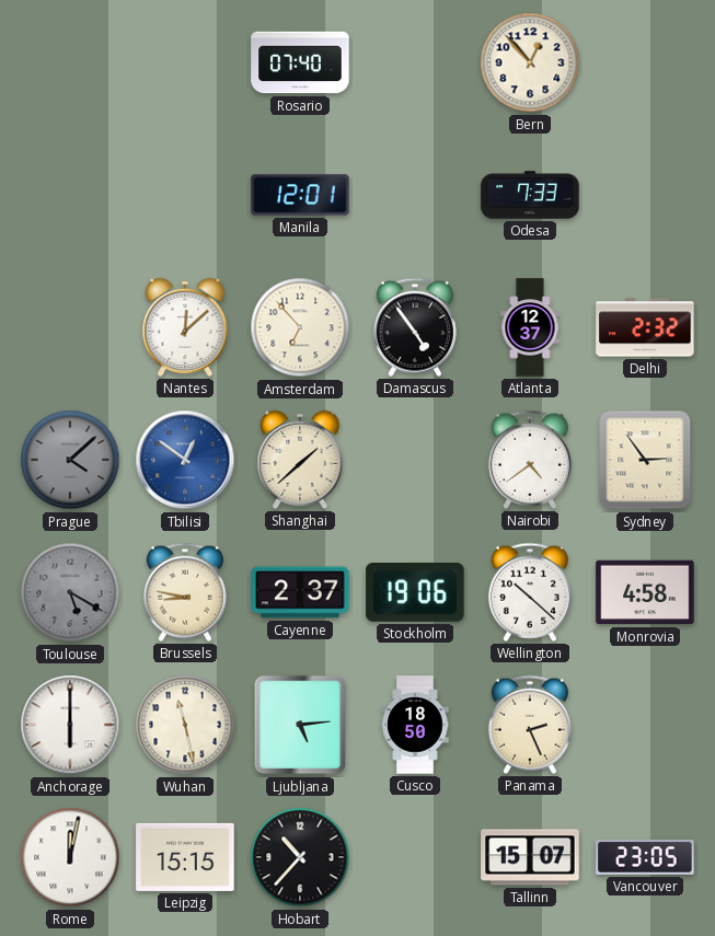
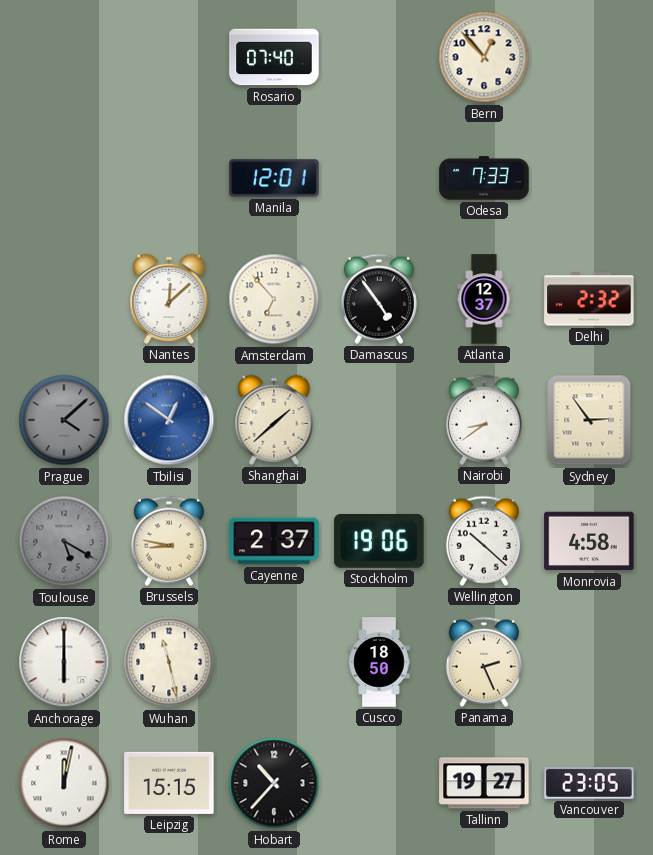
Nairobi: 4:39 -> 8:39
Ljubljana: 5:14 -> none
Tallinn: 15:07 -> 19:27
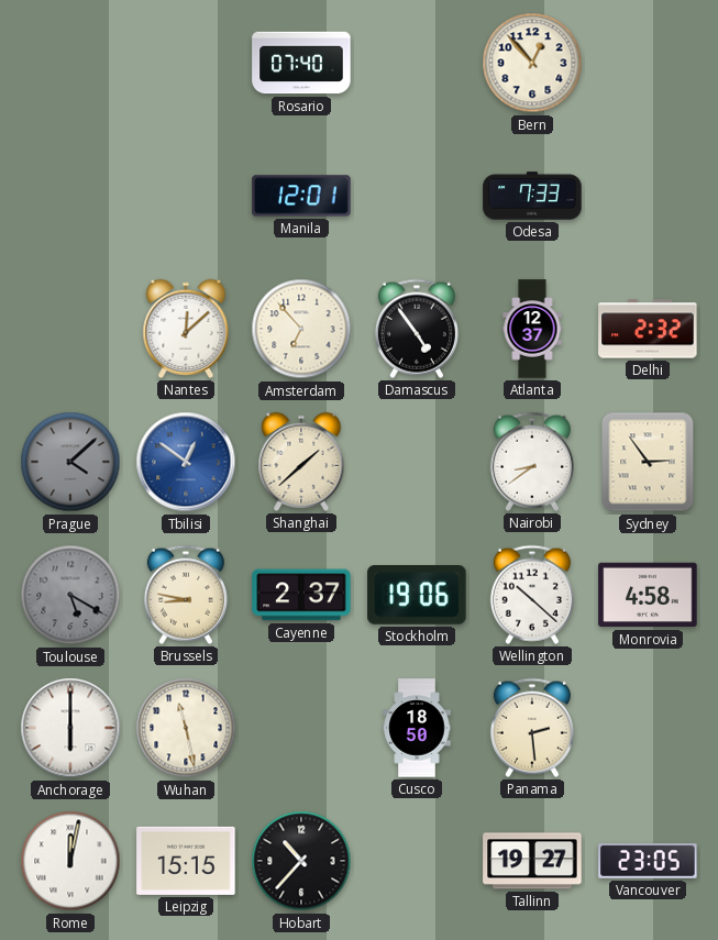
Panama: 2:26 -> 2:29
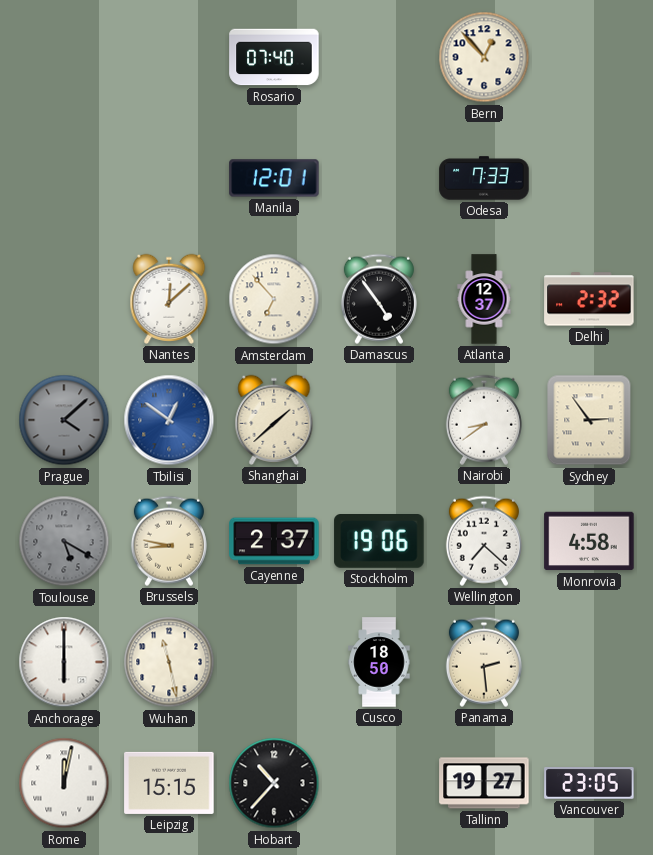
Wellington: 10:22 -> 7:22
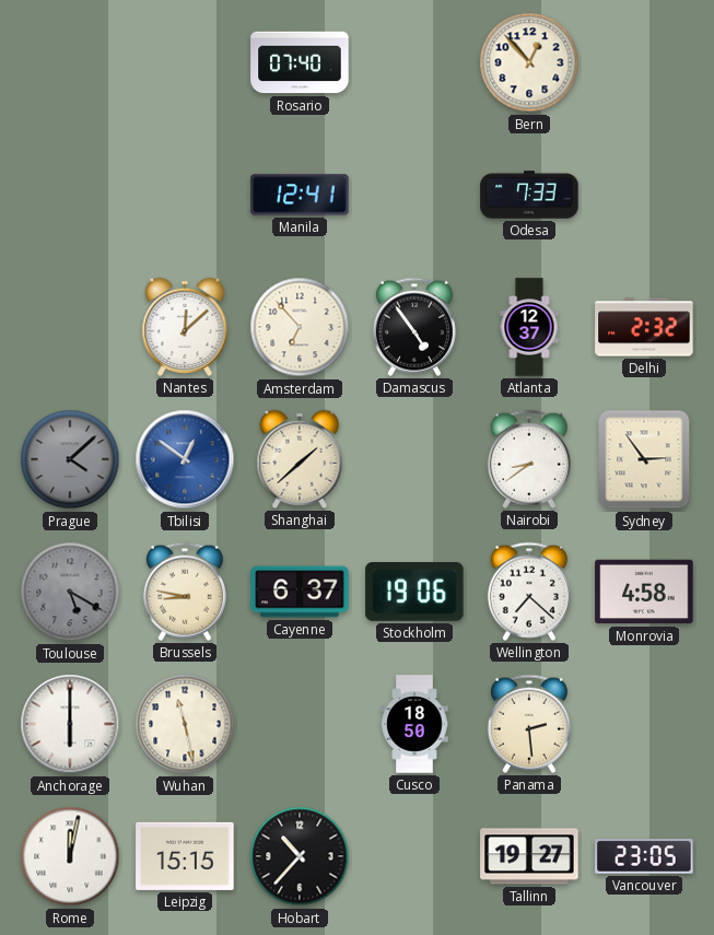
Manila: 12:01 -> 12:41
Cayenne: 2:37 -> 6:37
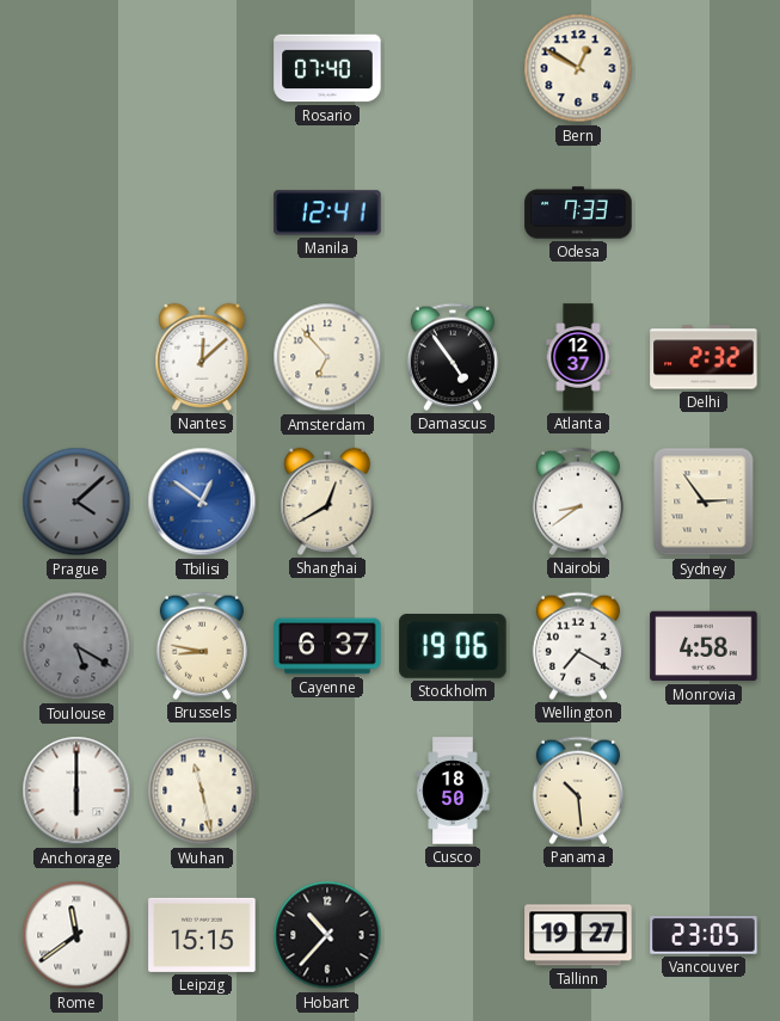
Bern: 12:53 -> 12:50
Shanghai: 1:38 -> 12:40
Wellington: 7:22 -> 7:20
Panama: 2:29 -> 10:29
Rome: 12:02 -> 11:39
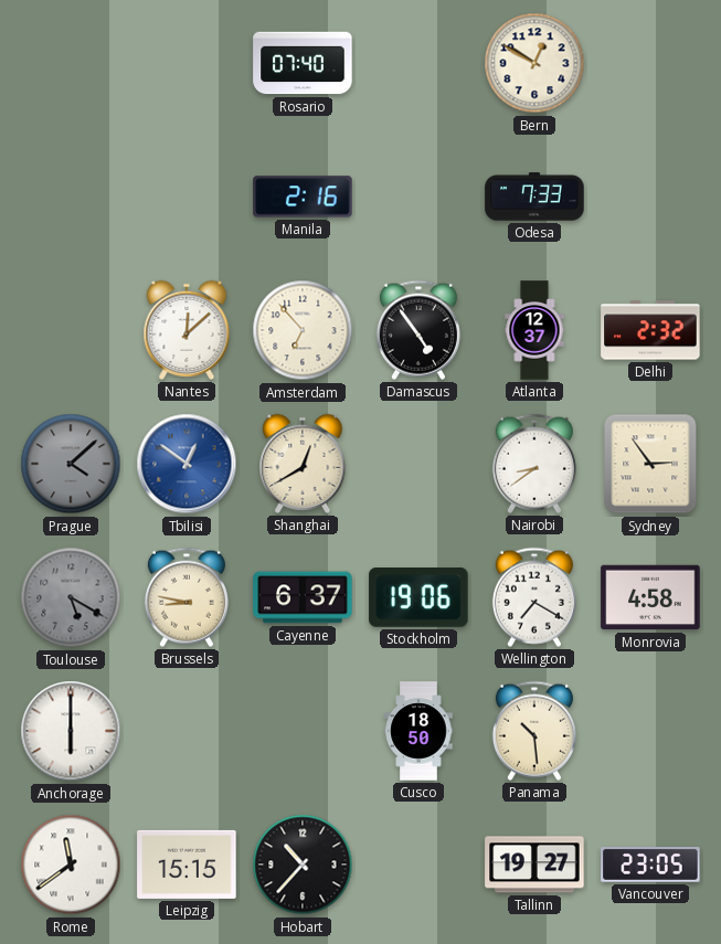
Manila: 12:41 -> 2:16
Wuhan: 11:28 -> none
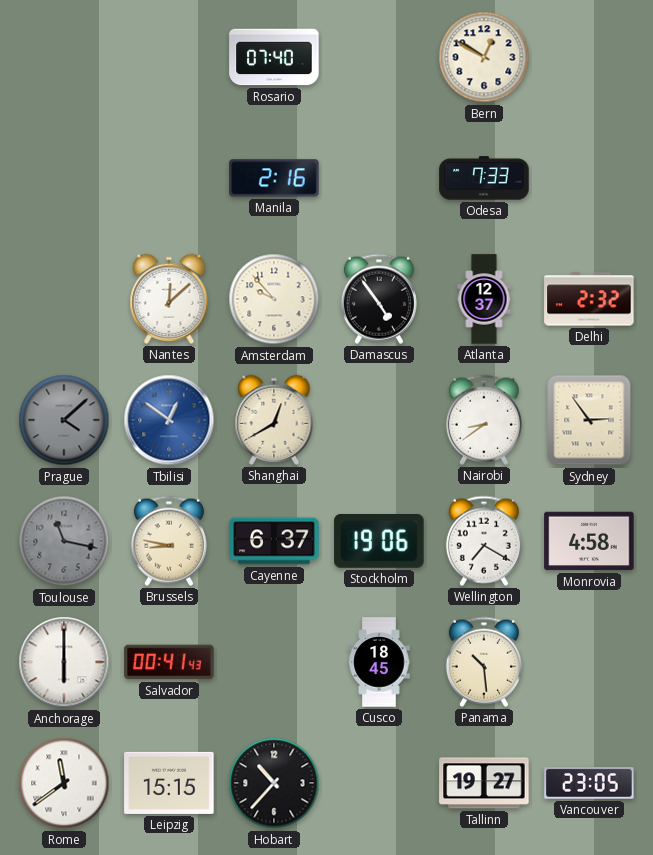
Amsterdam: 6:53 -> 9:53
Toulouse: 5:20 -> 11:17
Salvador: none -> 00:41
Cusco: 18:50 -> 18:45
